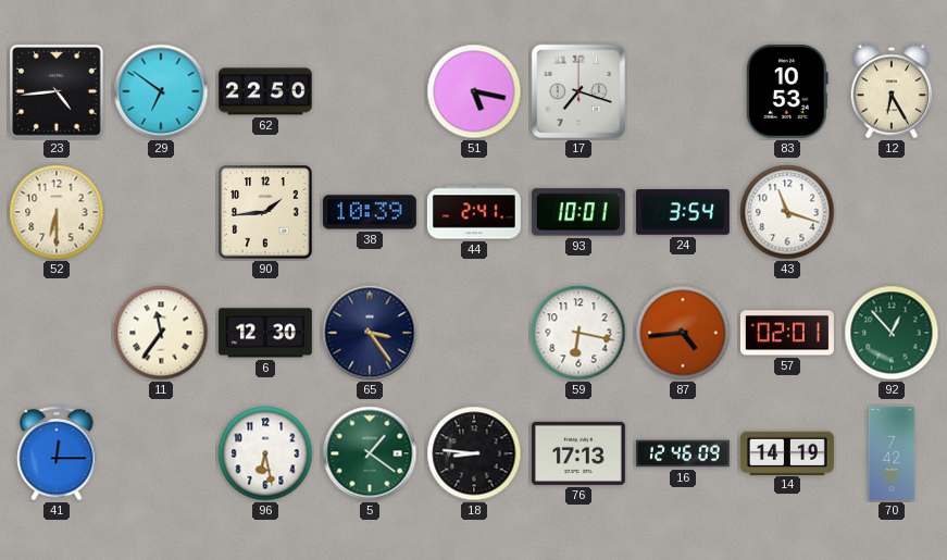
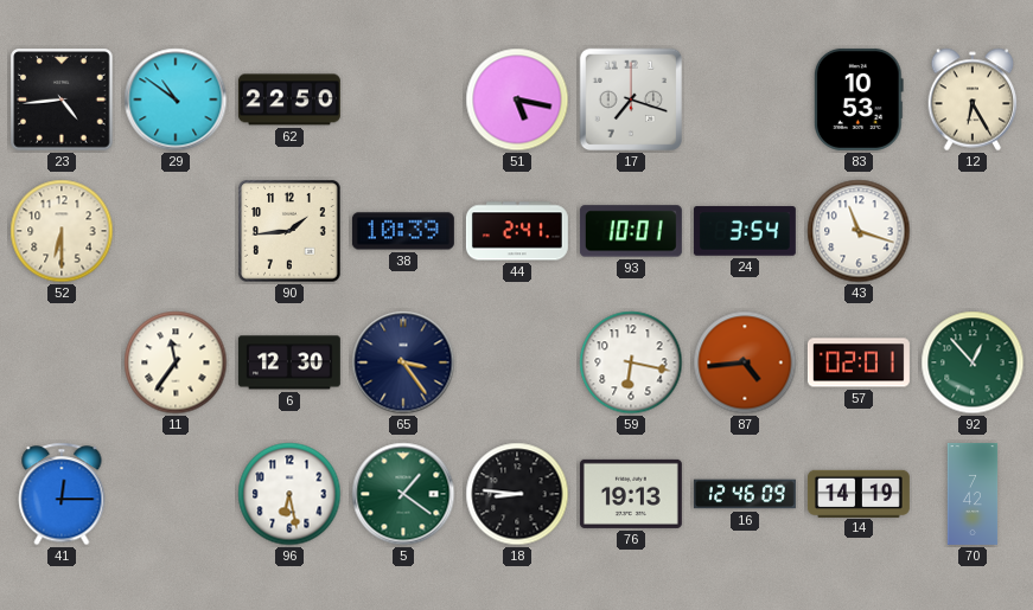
29: 6:51 -> 10:51
76: 17:13 -> 19:13
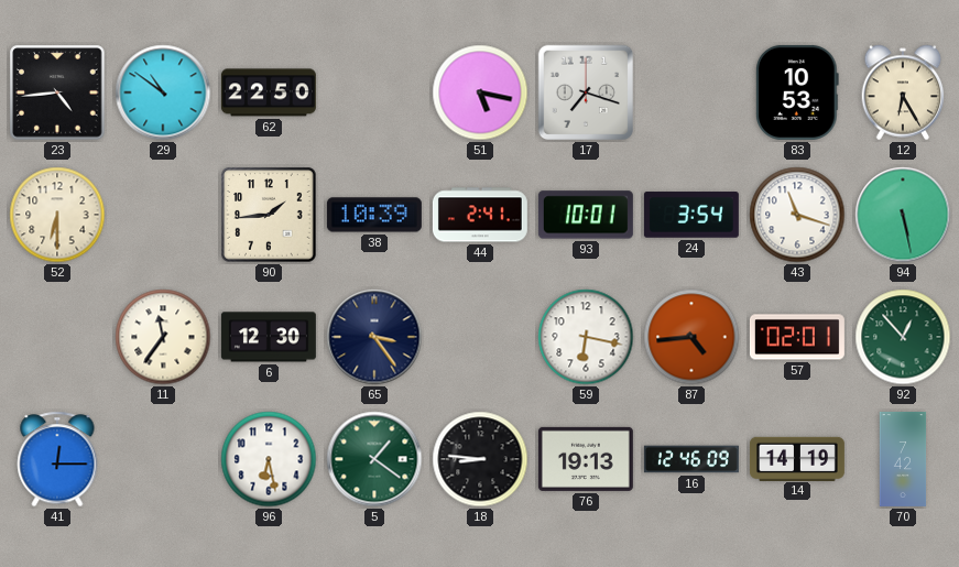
94: none -> 5:28
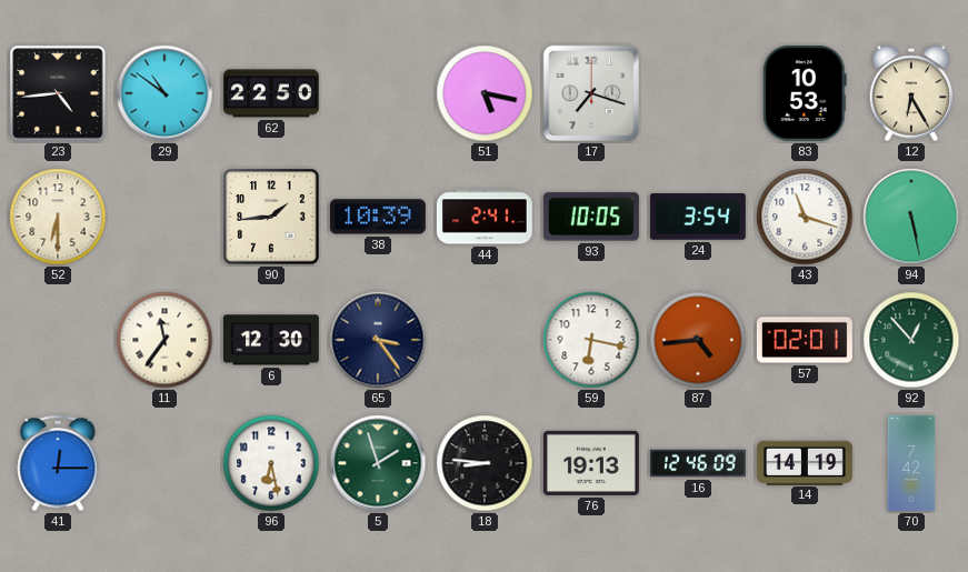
93: 10:01 -> 10:05
5: 1:21 -> 1:57
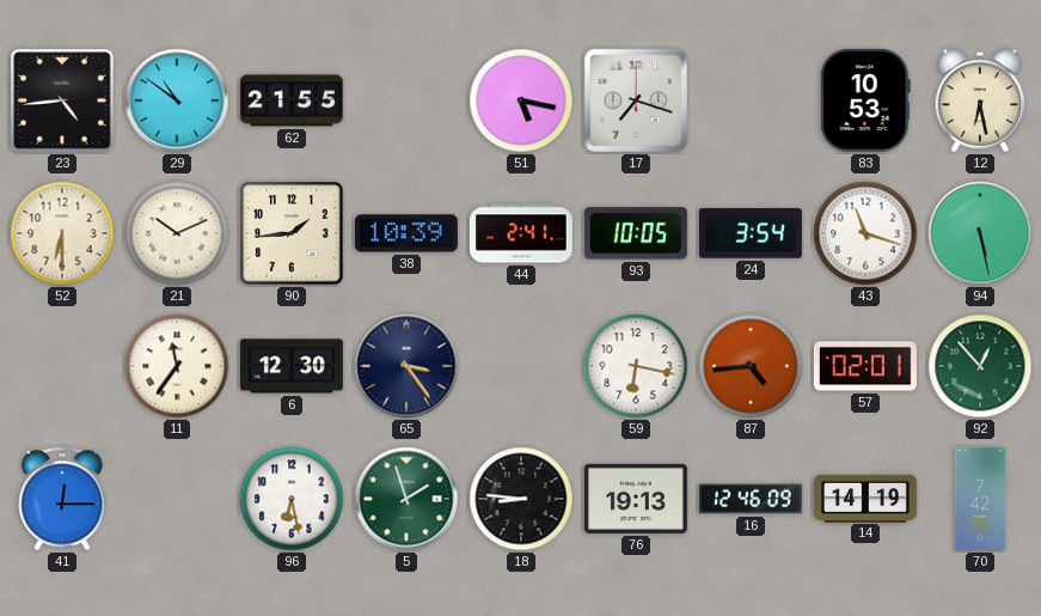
62: 22:50 -> 21:55
12: 6:25 -> 6:28
21: none -> 10:11
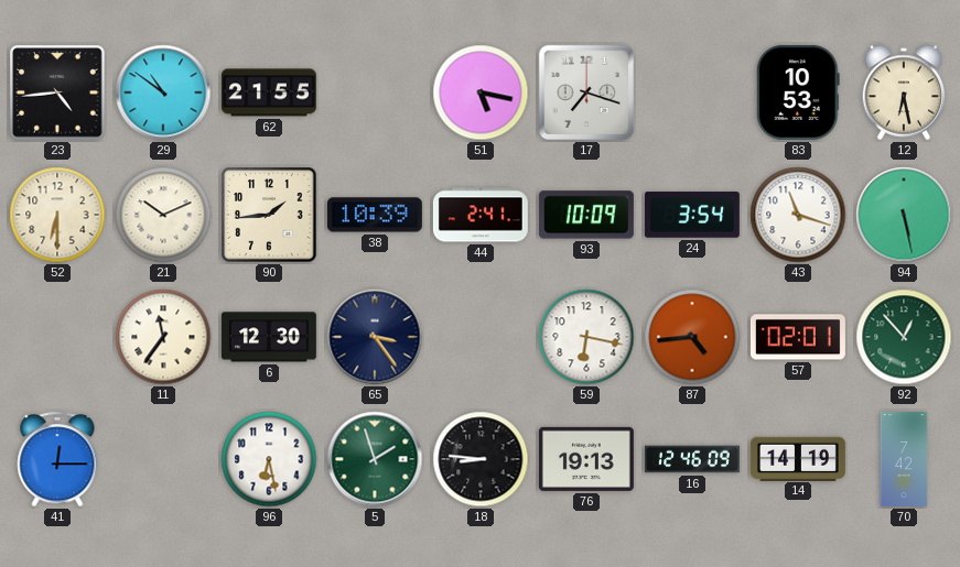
93: 10:05 -> 10:09
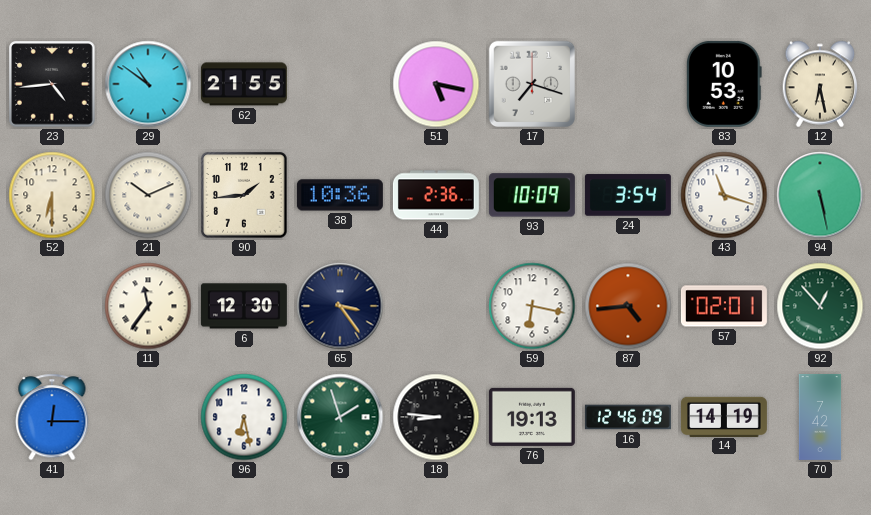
38: 10:39 -> 10:36
44: 2:41 -> 2:36
